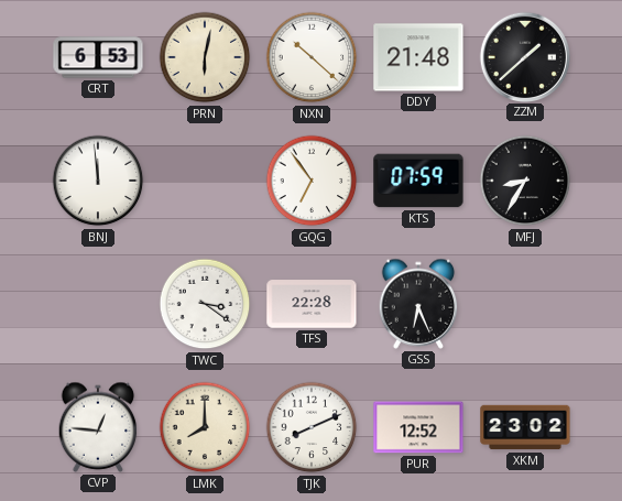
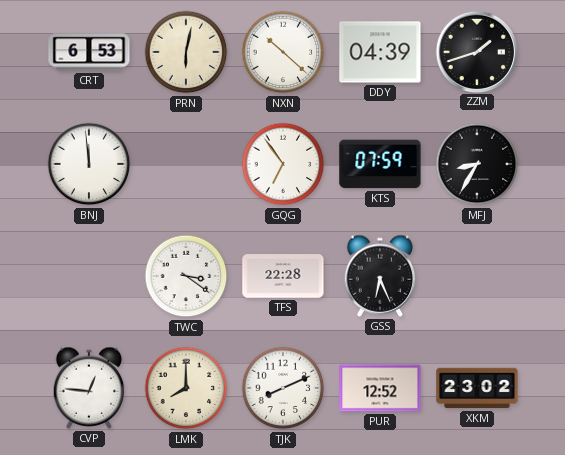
DDY: 21:48 -> 04:39
ZZM: 1:38 -> 1:42
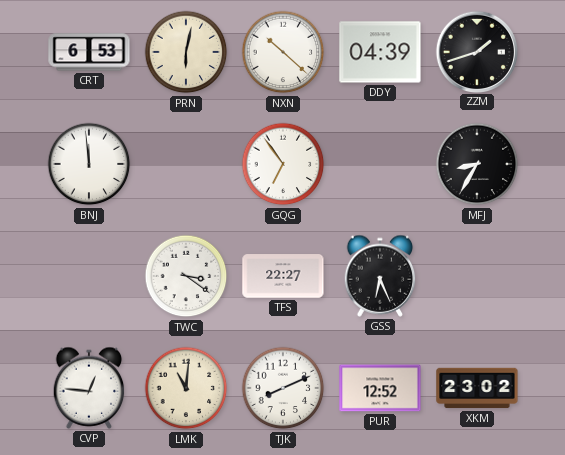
KTS: 07:59 -> none
TFS: 22:28 -> 22:27
LMK: 8:00 -> 11:01
